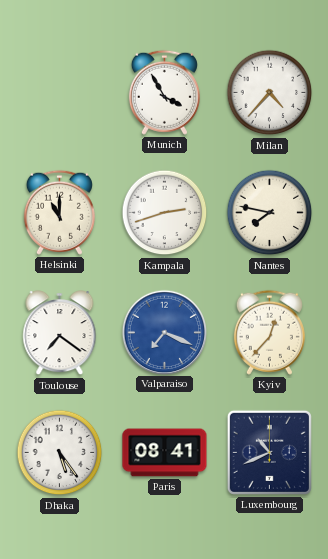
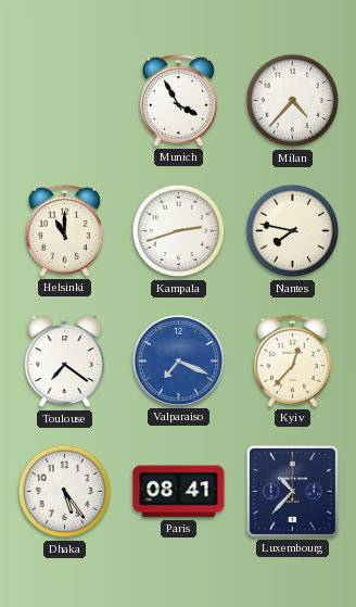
Luxembourg: 10:41 -> 10:37
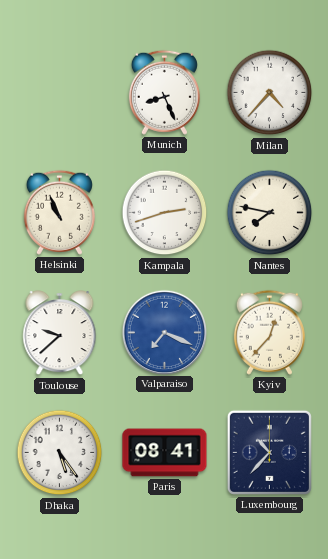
Munich: 3:55 -> 8:26
Helsinki: 11:00 -> 10:56
Toulouse: 7:21 -> 9:38
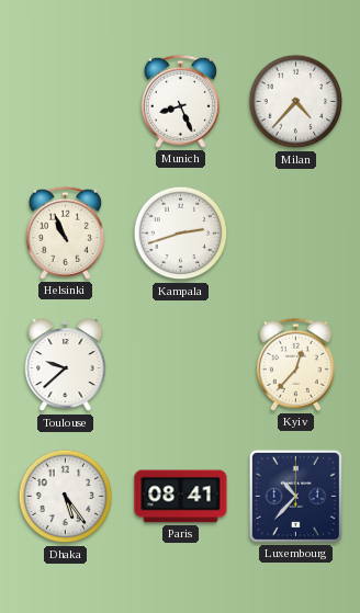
Nantes: 7:47 -> none
Valparaiso: 7:19 -> none
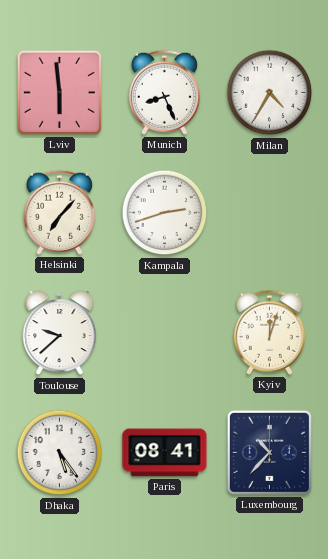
Lviv: none -> 5:59
Milan: 4:37 -> 4:35
Helsinki: 10:56 -> 7:07
Kyiv: 12:37 -> 12:03
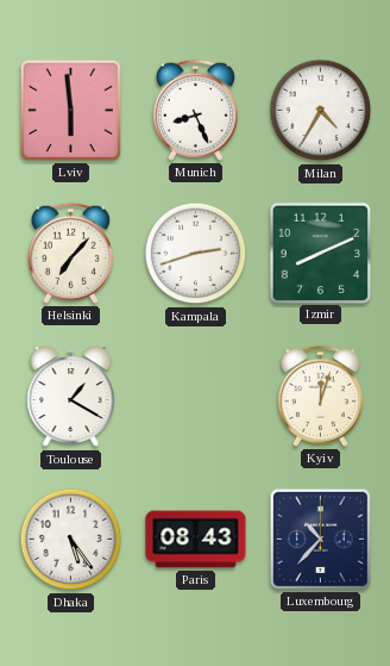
Izmir: none -> 8:11
Toulouse: 9:38 -> 1:20
Paris: 08:41 -> 08:43
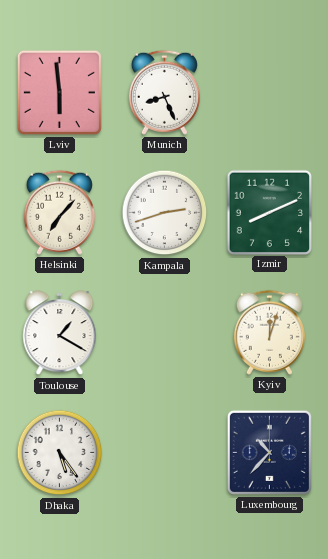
Milan: 4:35 -> none
Paris: 08:43 -> none
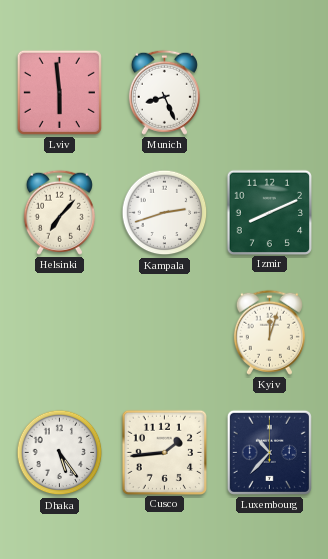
Toulouse: 1:20 -> none
Cusco: none -> 1:44
